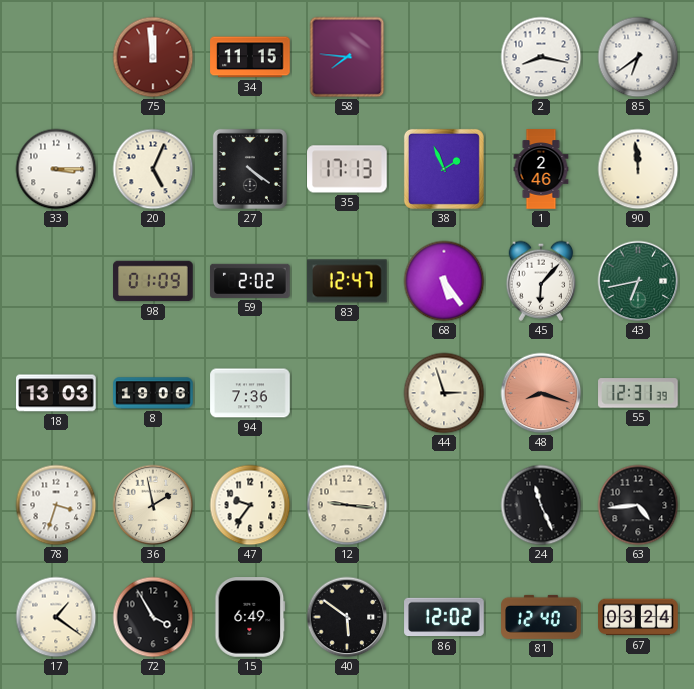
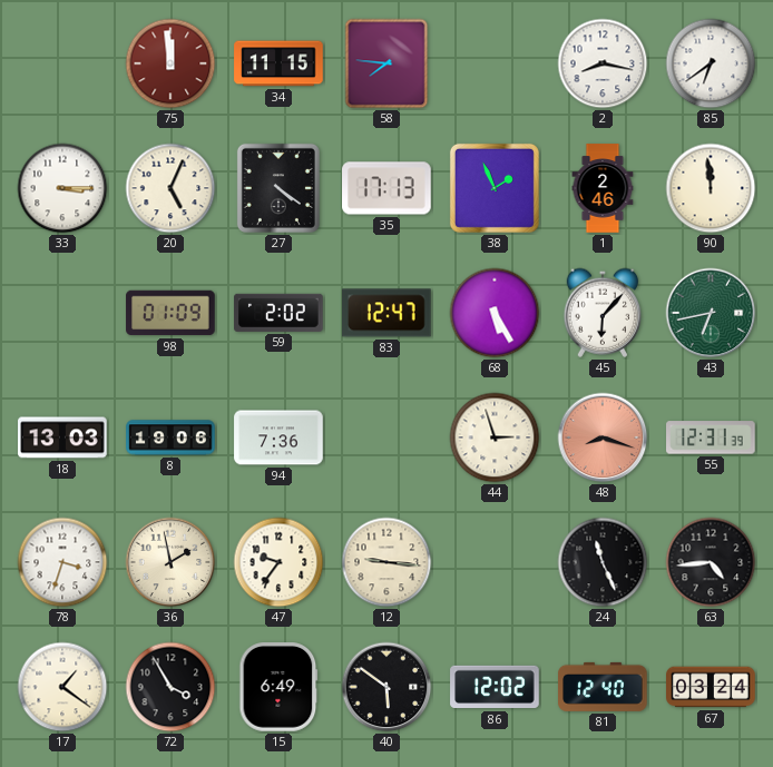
68: 5:24 -> 5:25
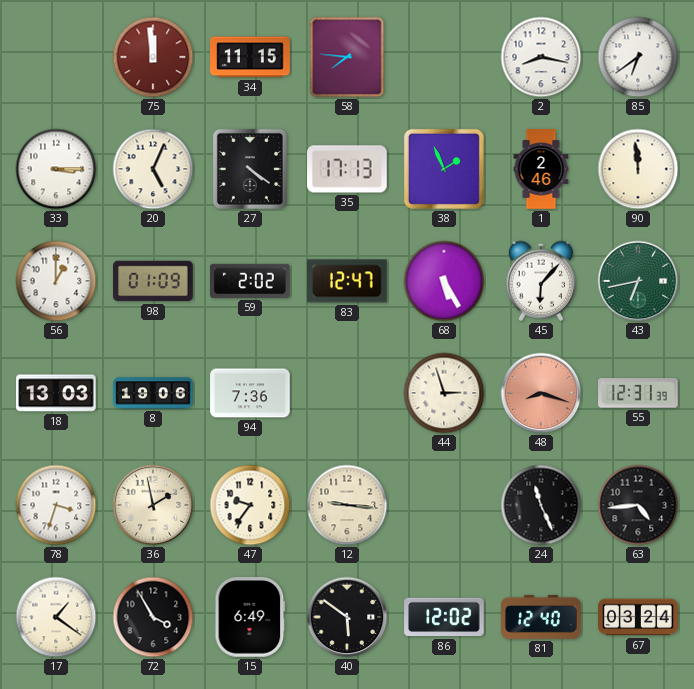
56: none -> 1:00
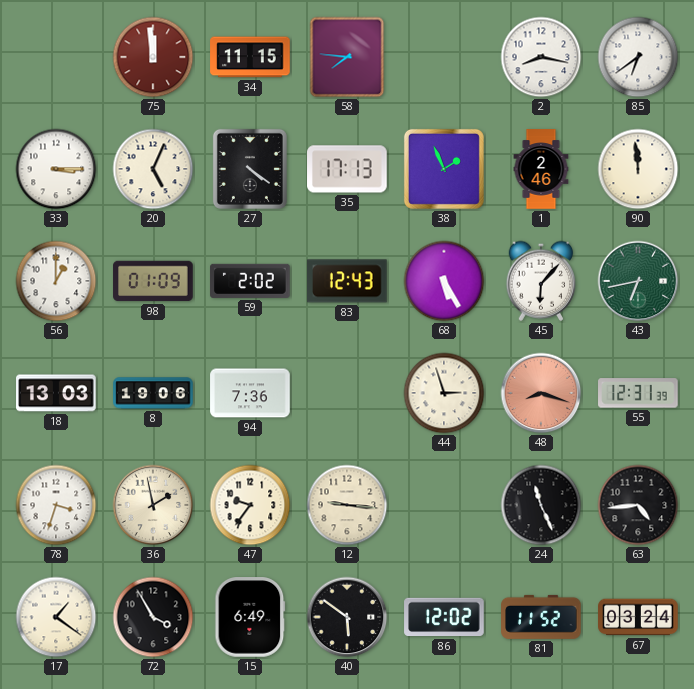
83: 12:47 -> 12:43
81: 12:40 -> 11:52
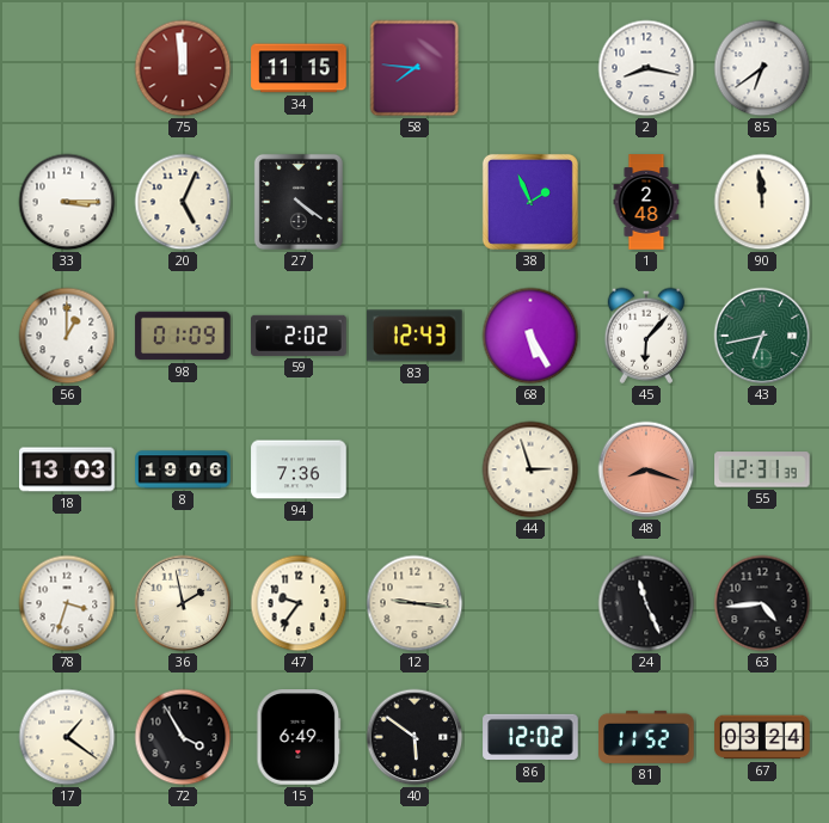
35: 17:13 -> none
1: 2:46 -> 2:48
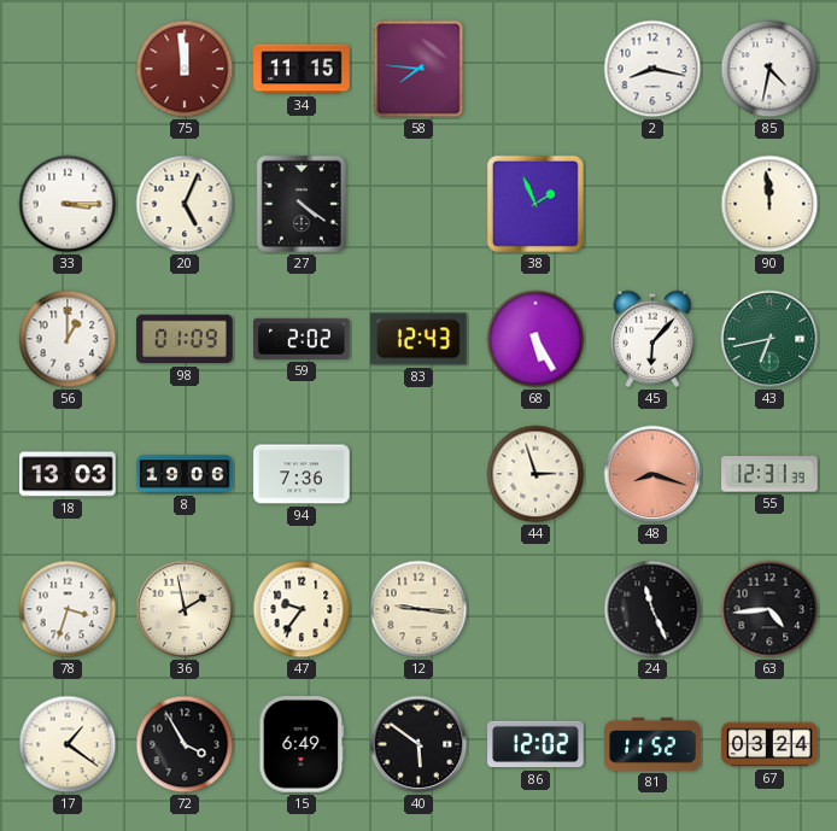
85: 6:39 -> 4:32
1: 2:48 -> none
